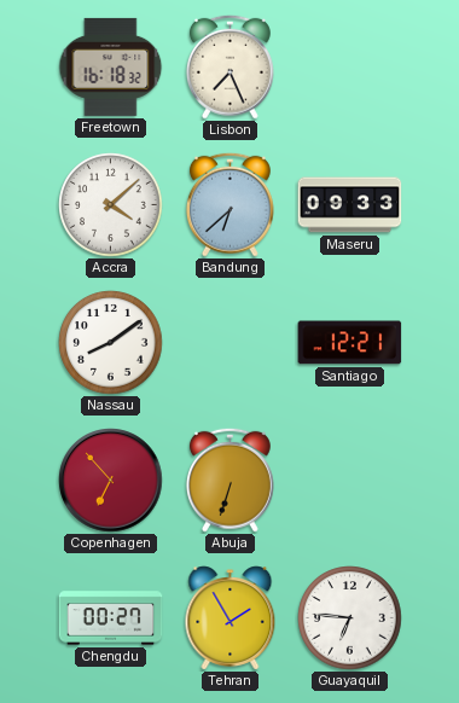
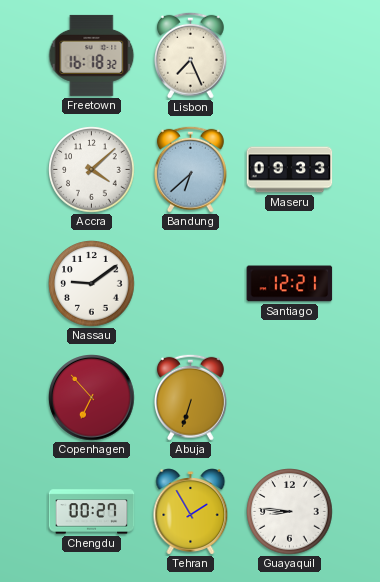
Nassau: 8:09 -> 9:09
Guayaquil: 6:46 -> 8:46
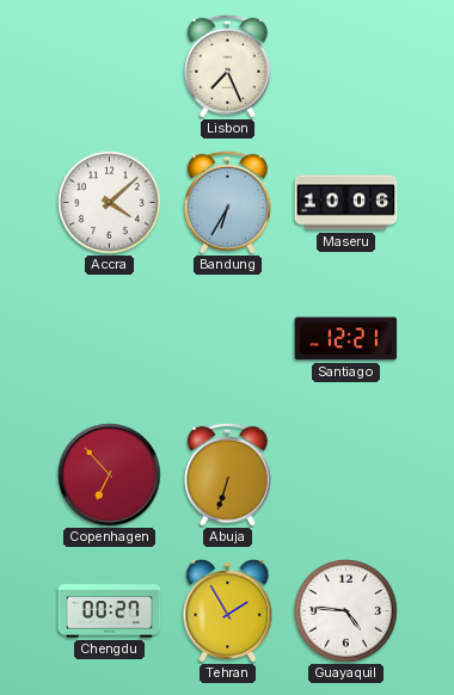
Freetown: 16:18 -> none
Bandung: 6:38 -> 6:35
Maseru: 09:33 -> 10:06
Nassau: 9:09 -> none
Guayaquil: 8:46 -> 4:46
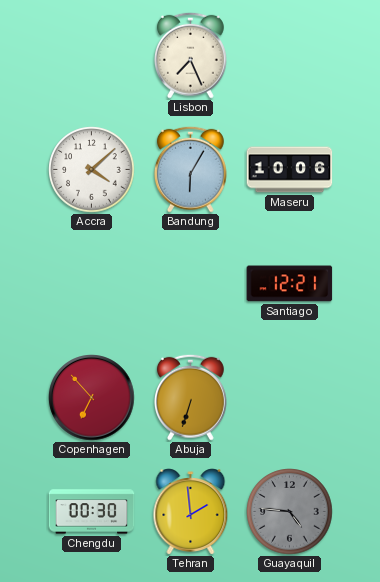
Bandung: 6:35 -> 6:05
Chengdu: 00:27 -> 00:30
Tehran: 1:55 -> 1:59
Guayaquil dial: white -> grey
